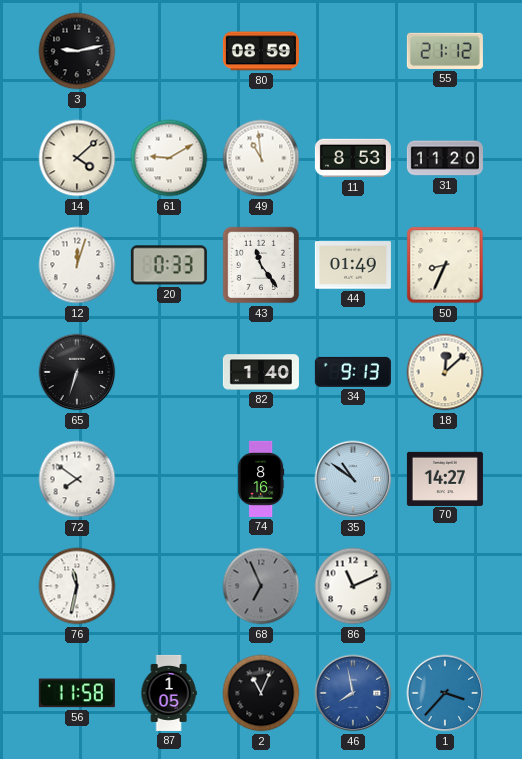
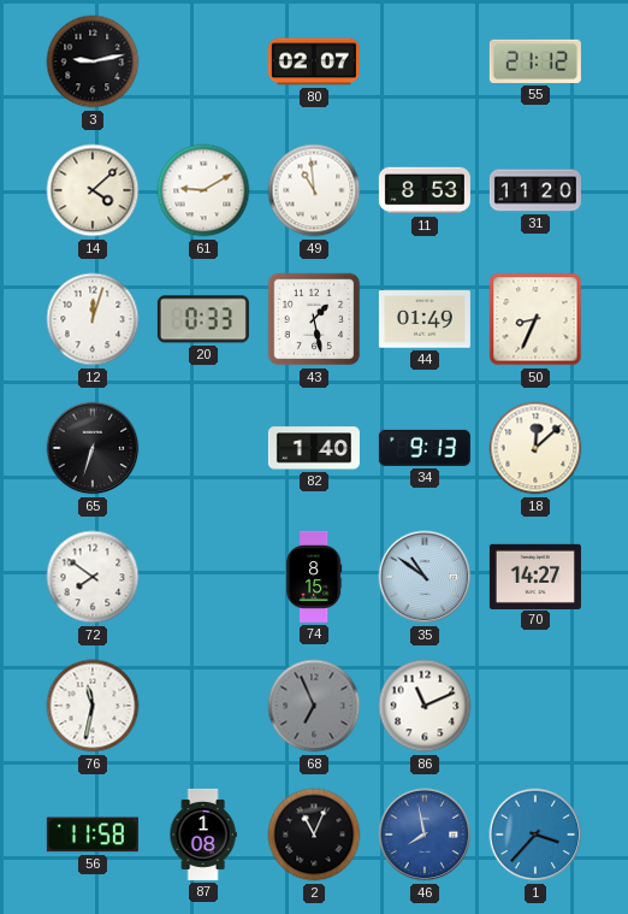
80: 08:59 -> 02:07
43: 11:24 -> 1:28
74: 8:16 -> 8:15
87: 1:05 -> 1:08
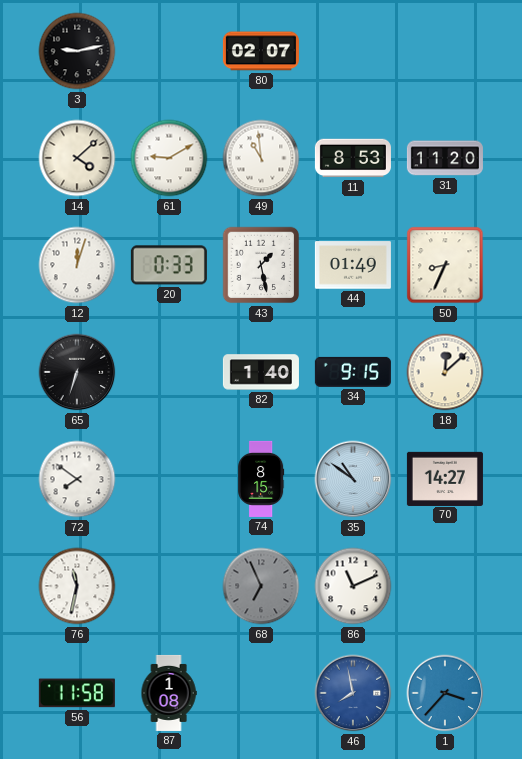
55: 21:12 -> none
34: 9:13 -> 9:15
2: 11:04 -> none
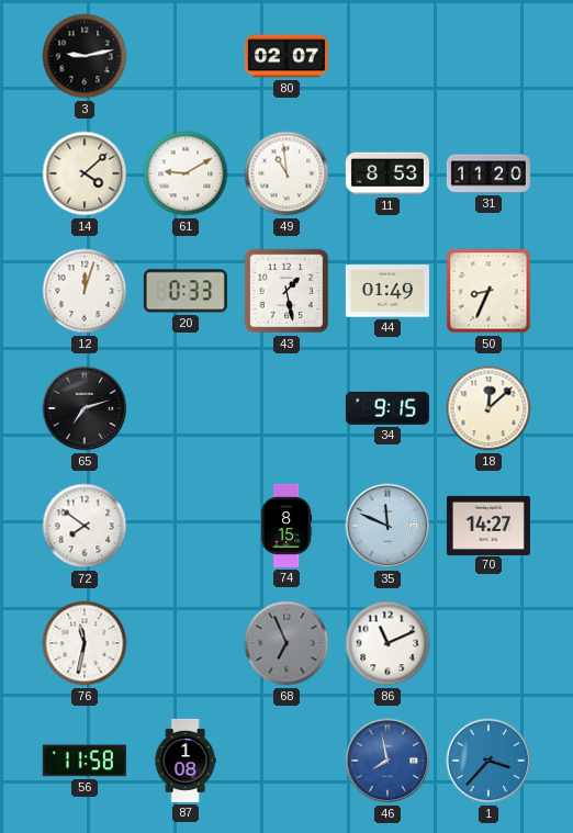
65: 6:33 -> 7:12
82: 1:40 -> none
35: 10:51 -> 11:49
